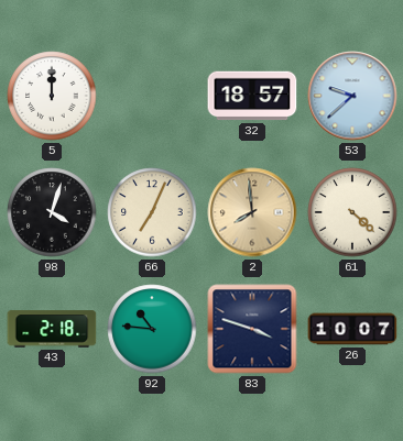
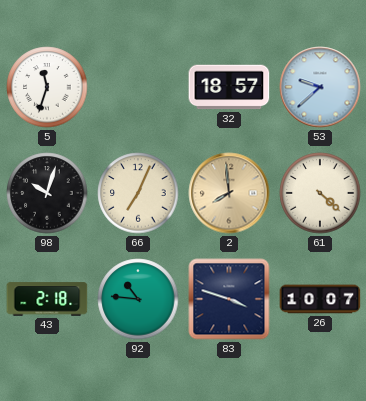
5: 12:00 -> 11:33
98: 4:03 -> 10:03
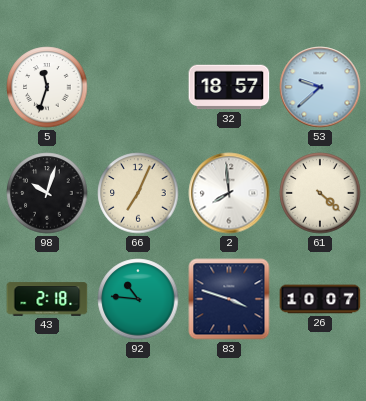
2 dial: champagne -> white
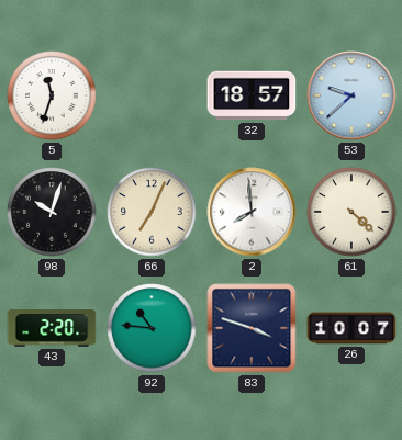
43: 2:18 -> 2:20
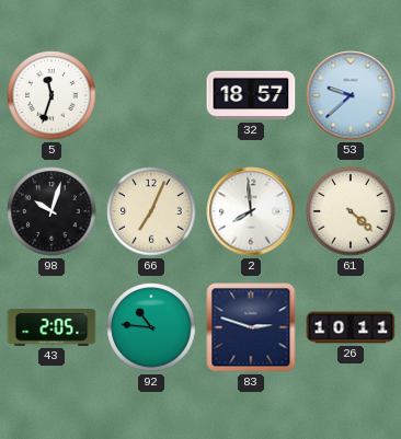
43: 2:20 -> 2:05
83: 3:48 -> 2:48
26: 10:07 -> 10:11
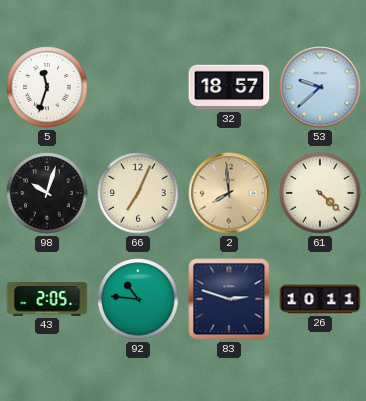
2 dial: white -> champagne
